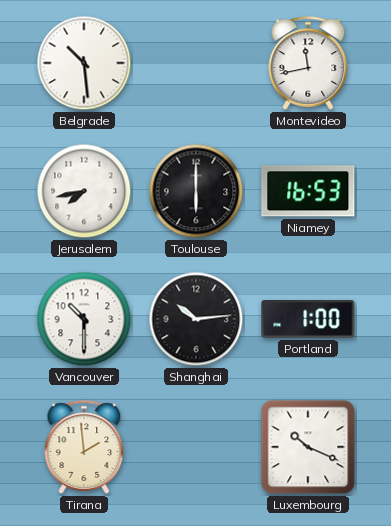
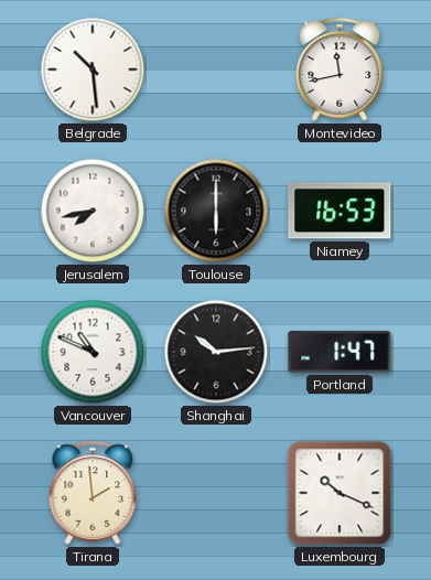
Vancouver: 10:30 -> 10:49
Portland: 1:00 -> 1:47
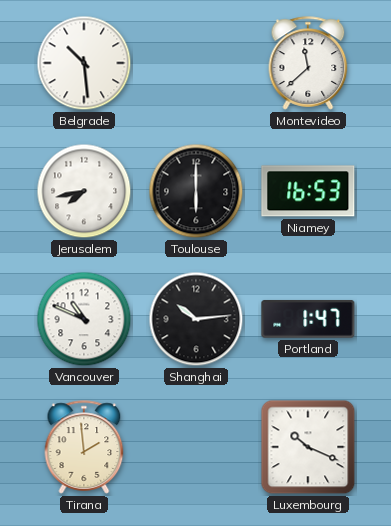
Montevideo: 11:43 -> 11:38
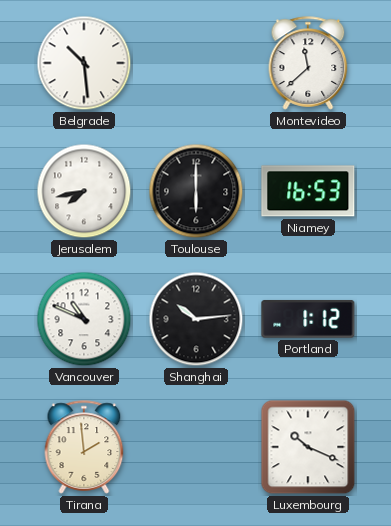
Portland: 1:47 -> 1:12
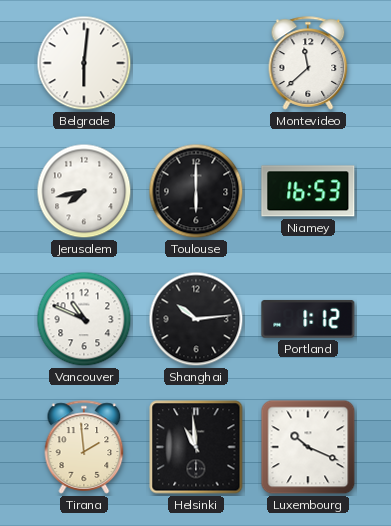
Belgrade: 10:29 -> 6:01
Helsinki: none -> 10:59
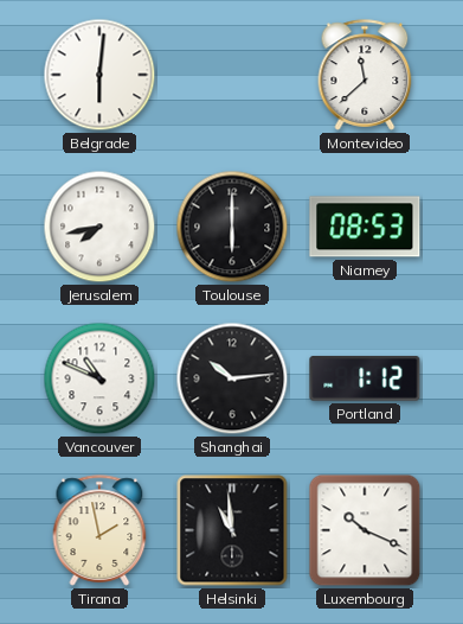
Niamey: 16:53 -> 08:53
Tirana: 1:59 -> 1:58
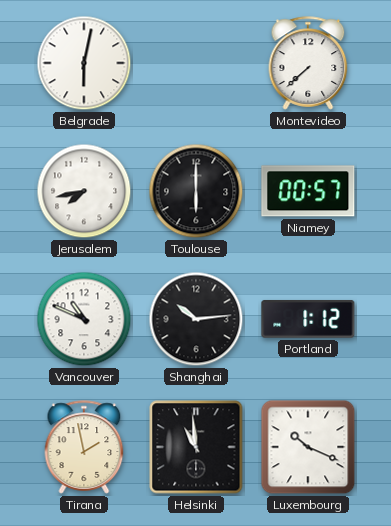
Belgrade: 6:01 -> 6:02
Montevideo: 11:38 -> 7:38
Niamey: 08:53 -> 00:57
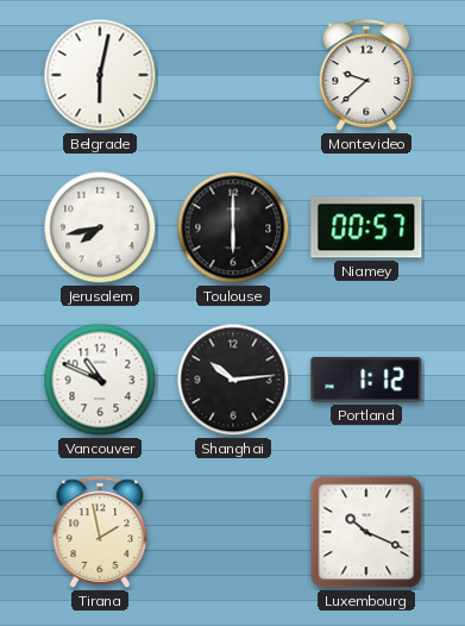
Montevideo: 7:38 -> 9:38
Helsinki: 10:59 -> none
